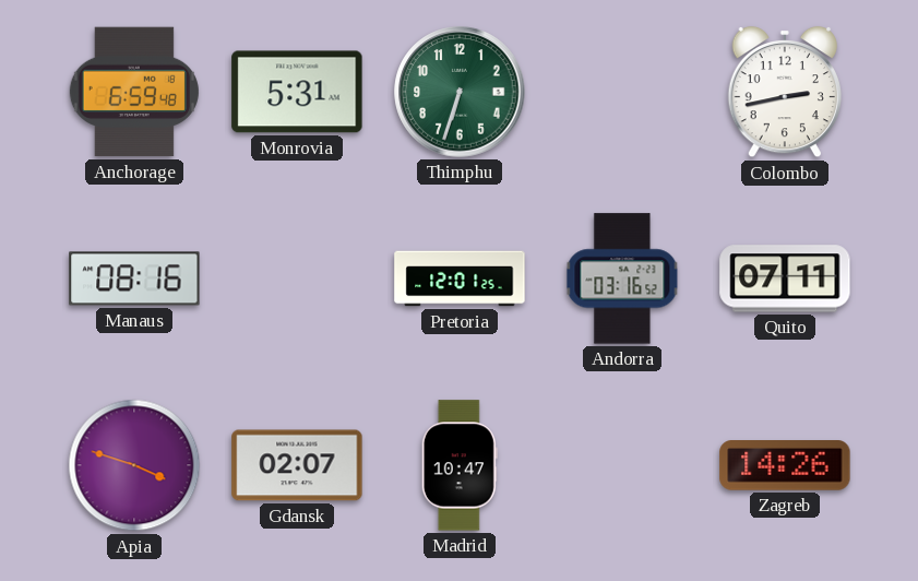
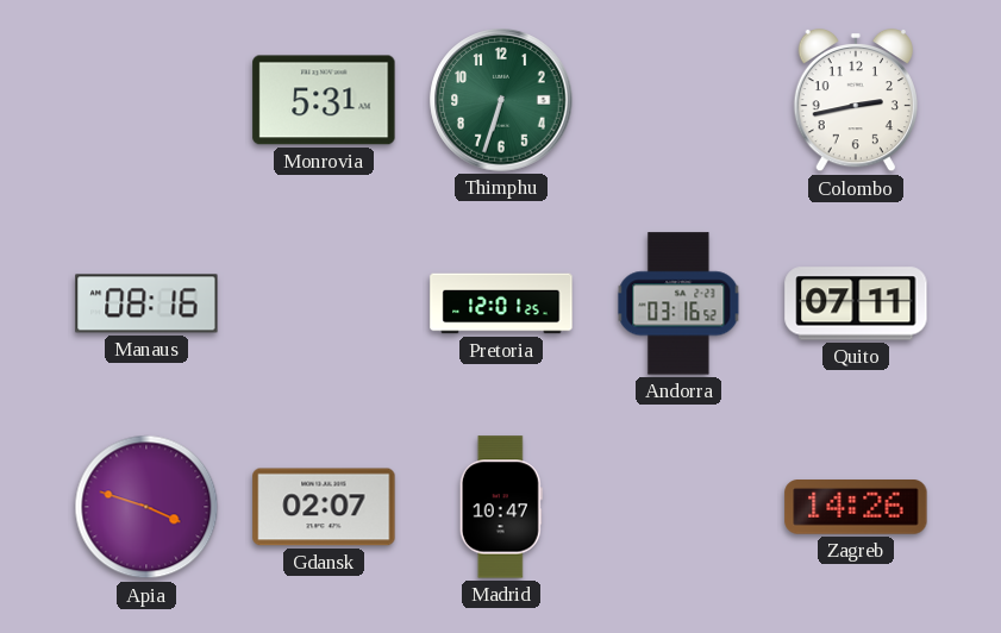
Anchorage: 6:59 -> none
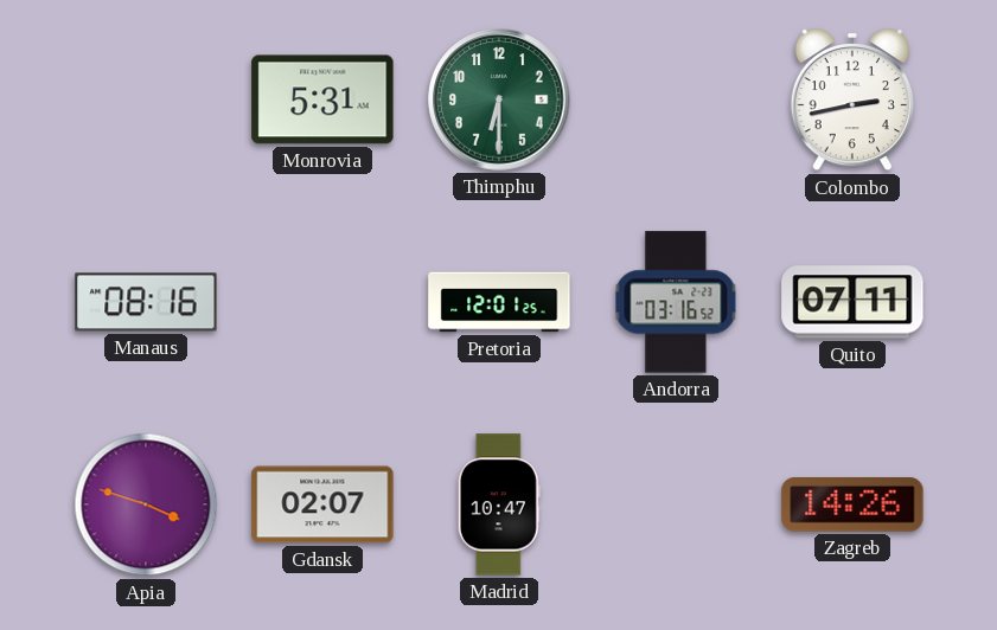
Thimphu: 6:33 -> 6:30
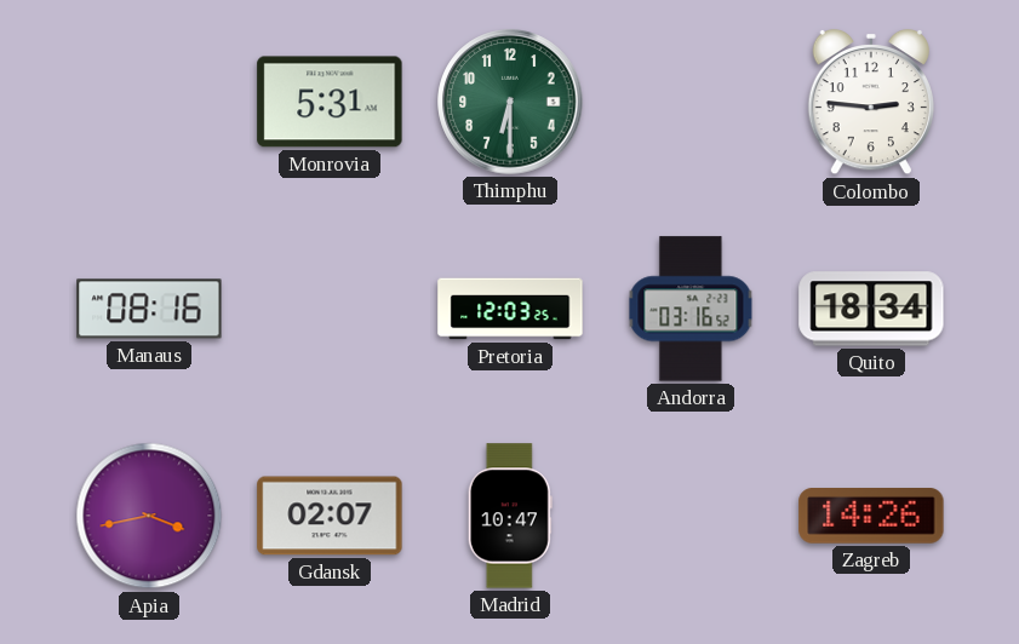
Colombo: 2:43 -> 2:46
Pretoria: 12:01 -> 12:03
Quito: 07:11 -> 18:34
Apia: 3:48 -> 3:43
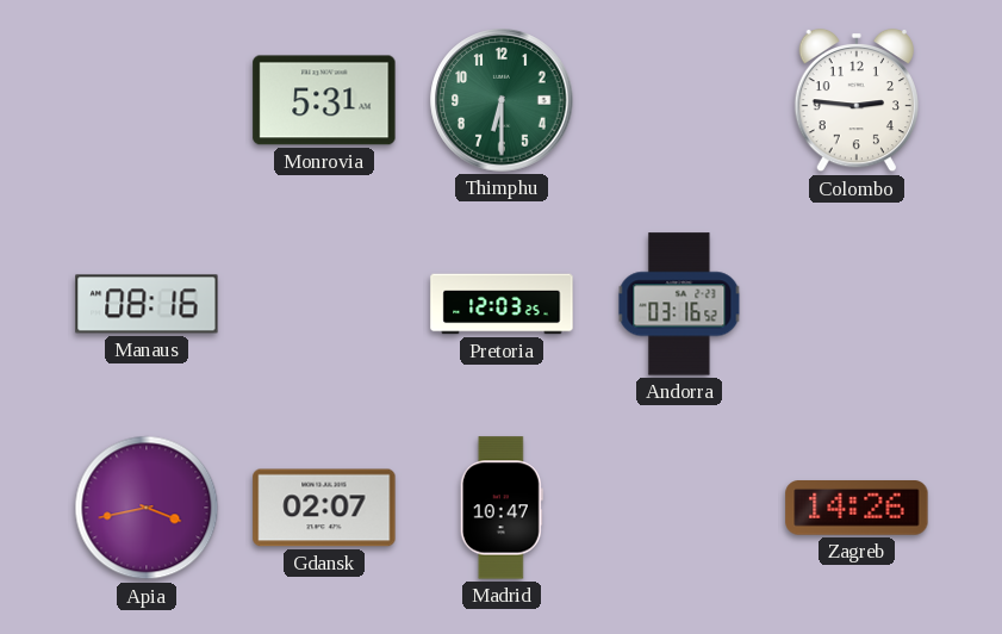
Quito: 18:34 -> none
